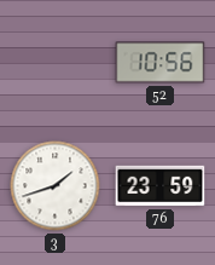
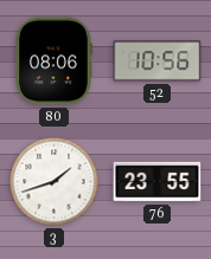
80: none -> 08:06
76: 23:59 -> 23:55
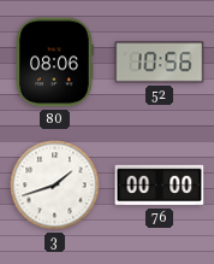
76: 23:55 -> 00:00
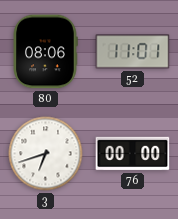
52: 10:56 -> 11:01
3: 1:42 -> 6:42
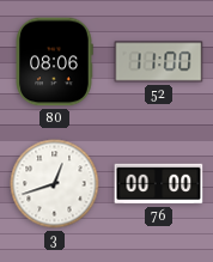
52: 11:01 -> 11:00
3: 6:42 -> 12:42
